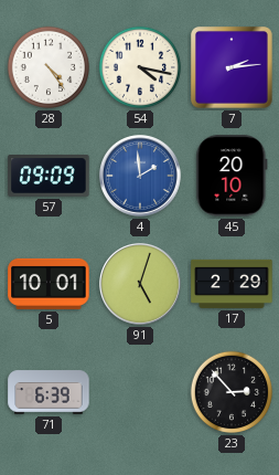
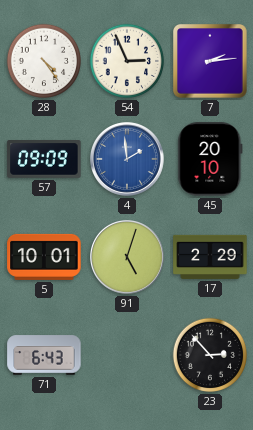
54: 4:17 -> 2:56
71: 6:39 -> 6:43
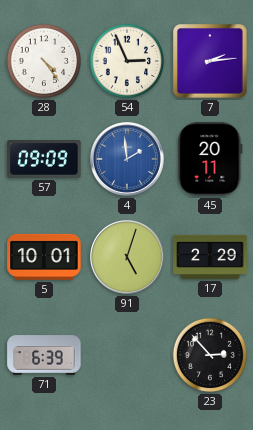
45: 20:10 -> 20:11
71: 6:43 -> 6:39
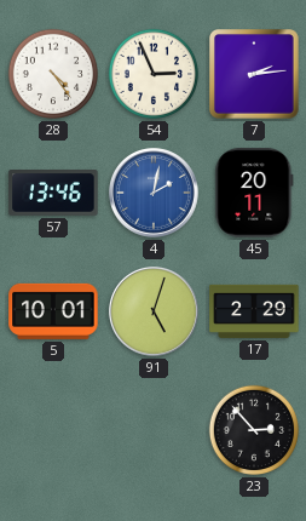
57: 09:09 -> 13:46
4: 1:59 -> 2:02
71: 6:39 -> none
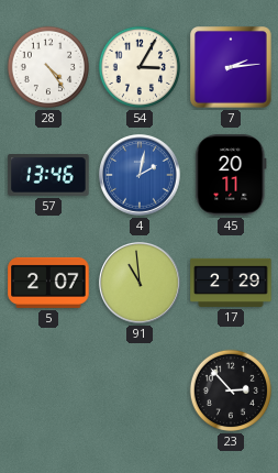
54: 2:56 -> 3:05
5: 10:01 -> 2:07
91: 5:03 -> 10:59
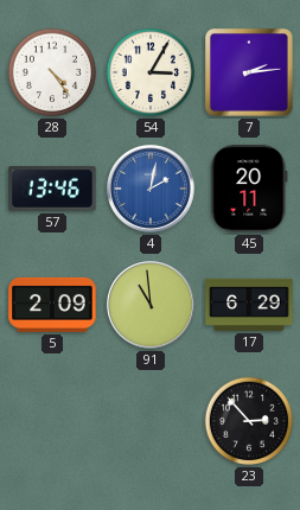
5: 2:07 -> 2:09
17: 2:29 -> 6:29
